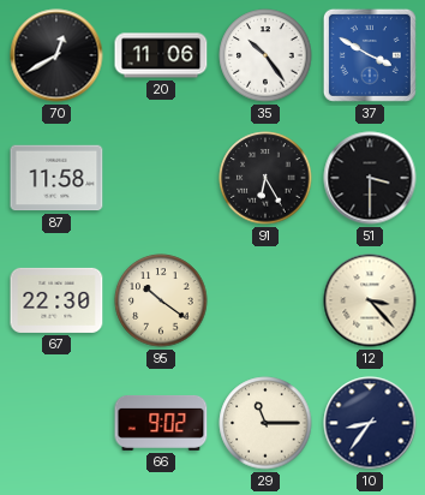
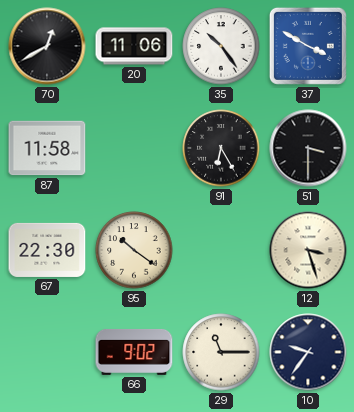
12: 3:23 -> 3:27
10: 8:36 -> 9:36
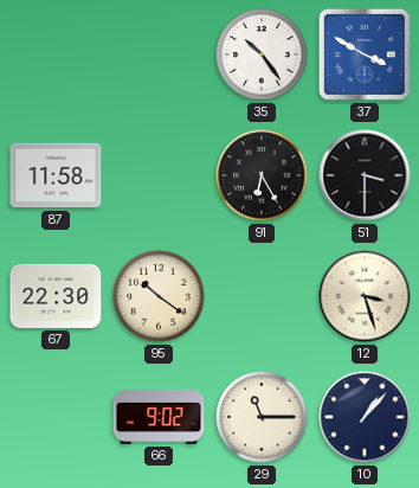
70: 12:40 -> none
20: 11:06 -> none
10: 9:36 -> 1:07
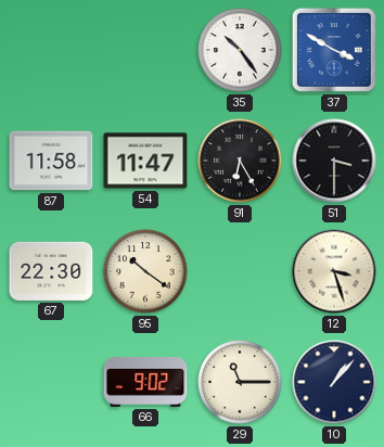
54: none -> 11:47
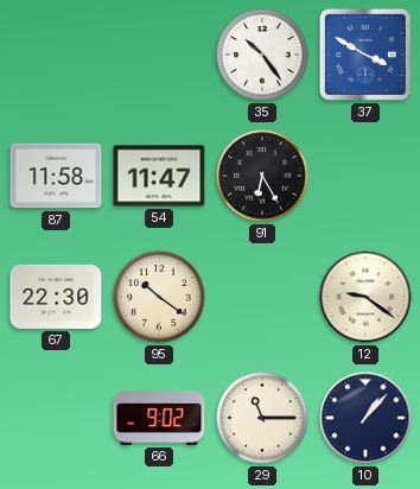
51: 3:30 -> none
12: 3:27 -> 9:21
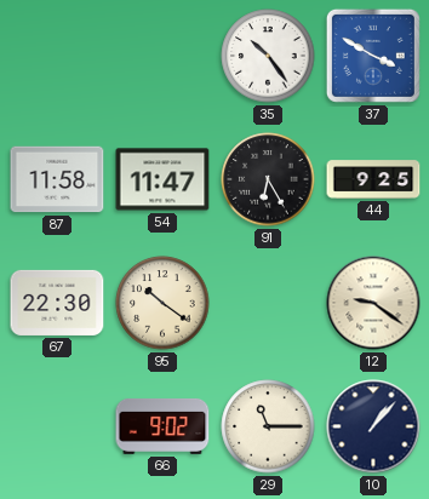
44: none -> 9:25
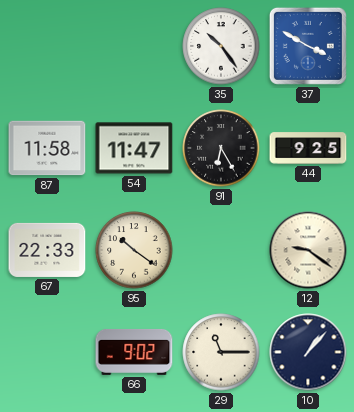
67: 22:30 -> 22:33
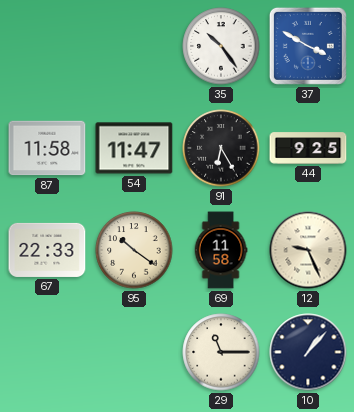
69: none -> 11:58
12: 9:21 -> 9:26
66: 9:02 -> none
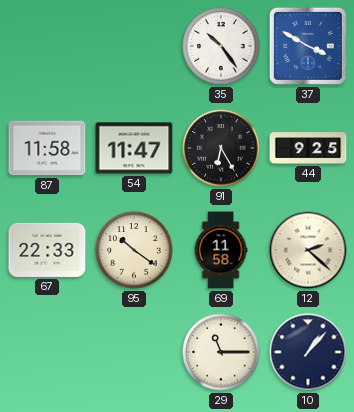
12: 9:26 -> 2:22
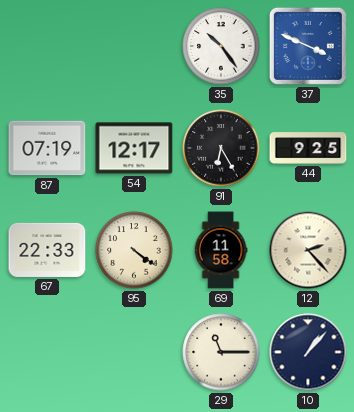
37: 3:50 -> 3:49
87: 11:58 -> 07:19
54: 11:47 -> 12:17
95: 10:21 -> 4:21
12: 2:22 -> 2:23
